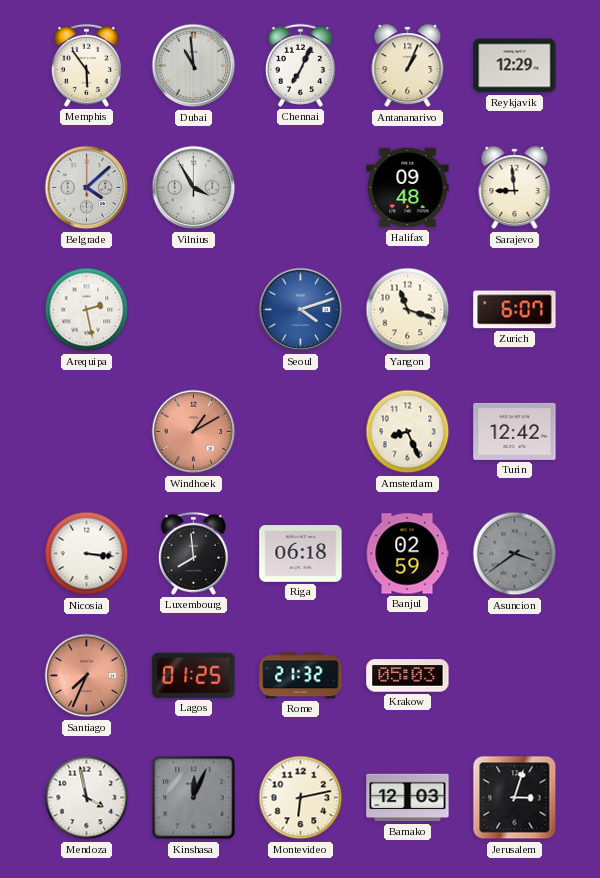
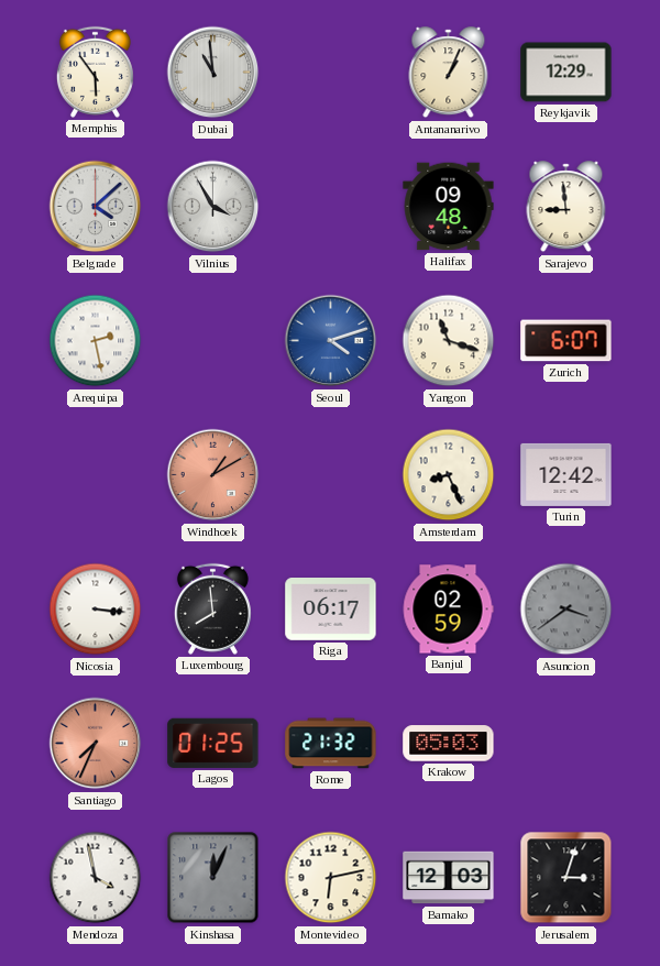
Chennai: 7:04 -> none
Riga: 06:18 -> 06:17
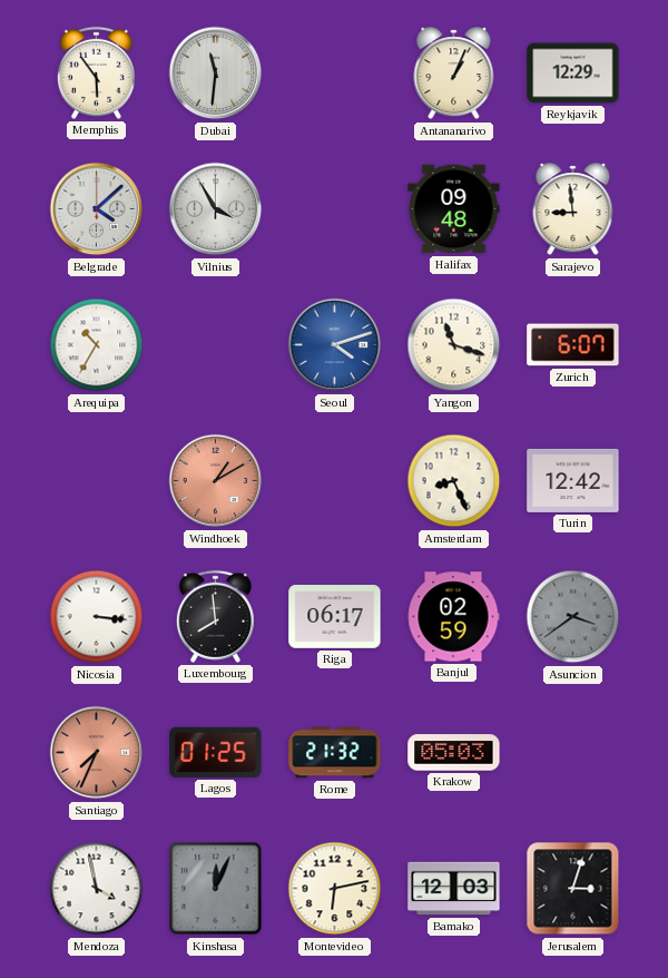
Dubai: 10:59 -> 11:31
Arequipa: 2:28 -> 10:35
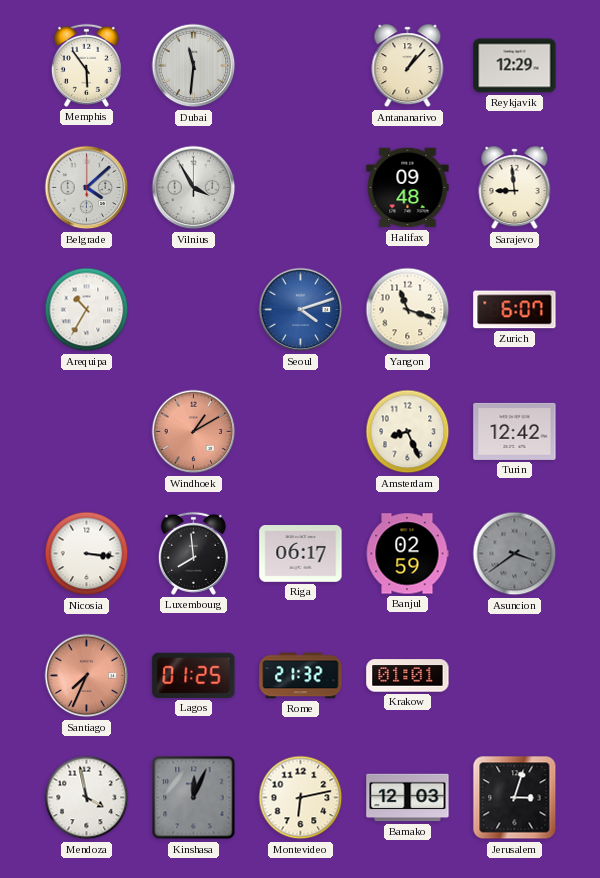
Antananarivo: 1:04 -> 1:07
Krakow: 05:03 -> 01:01
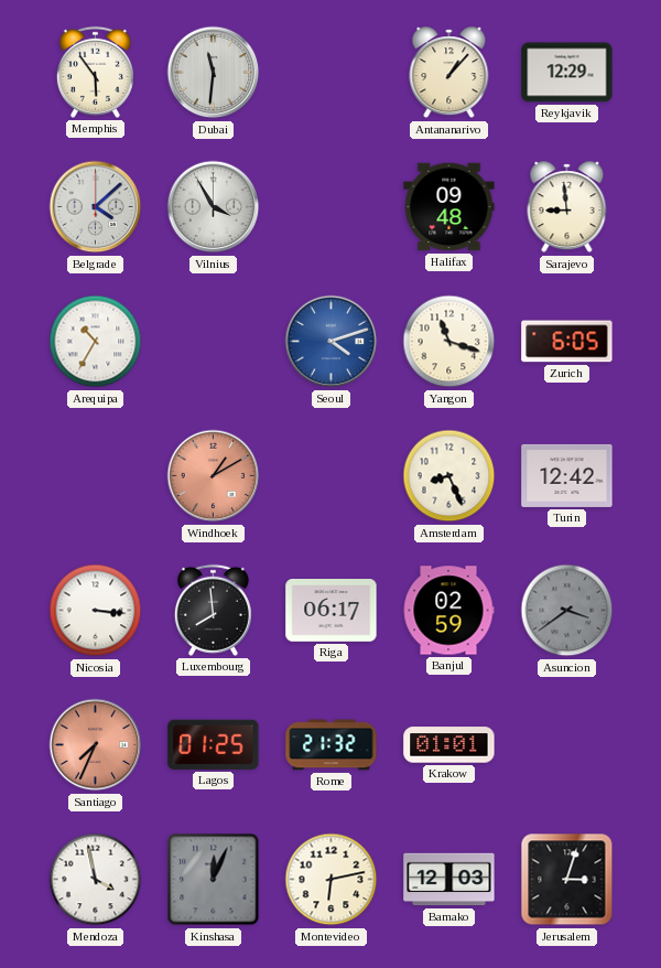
Zurich: 6:07 -> 6:05
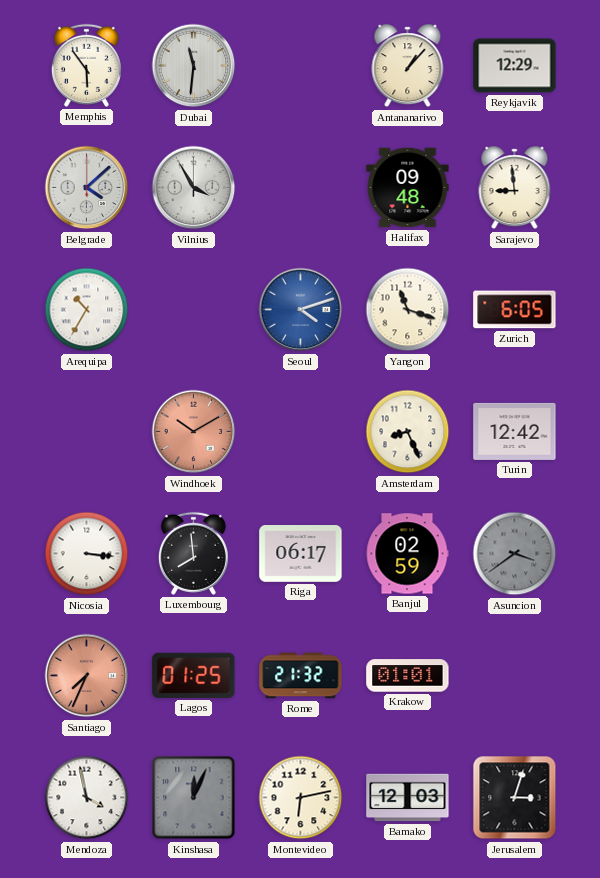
Windhoek: 1:10 -> 10:10
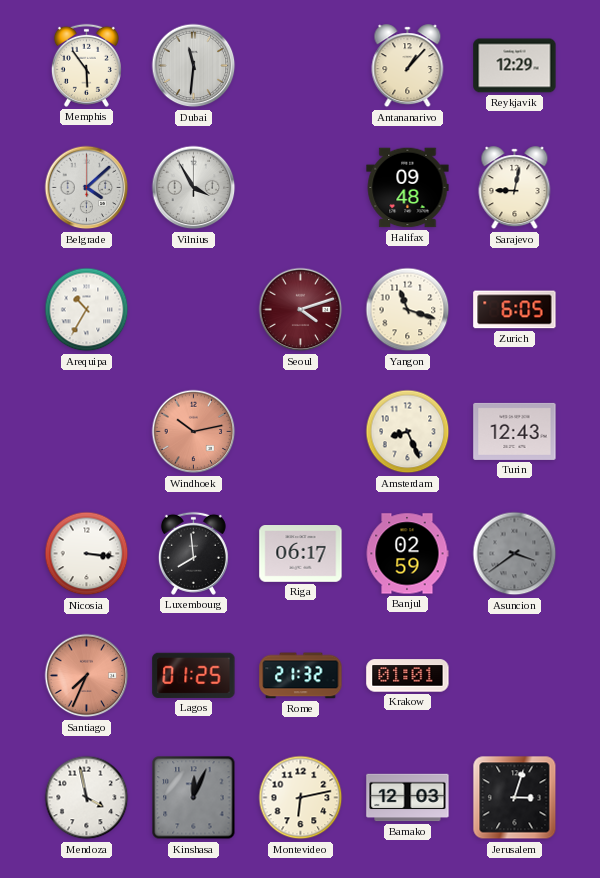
Sarajevo: 8:59 -> 9:02
Seoul dial: blue -> burgundy
Windhoek: 10:10 -> 10:13
Turin: 12:42 -> 12:43
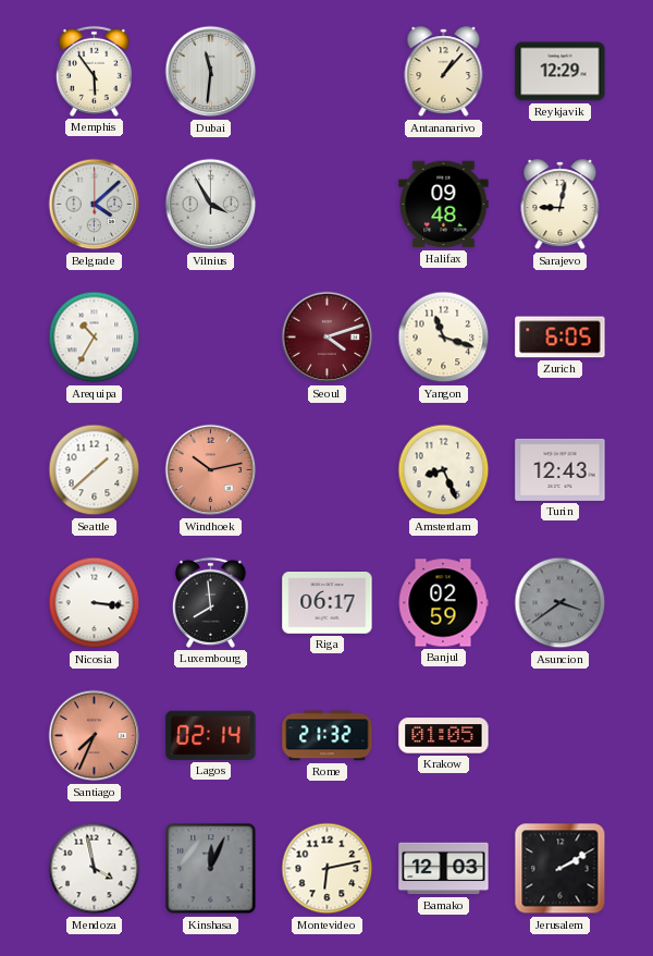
Seattle: none -> 1:38
Lagos: 01:25 -> 02:14
Krakow: 01:01 -> 01:05
Jerusalem: 3:03 -> 2:10
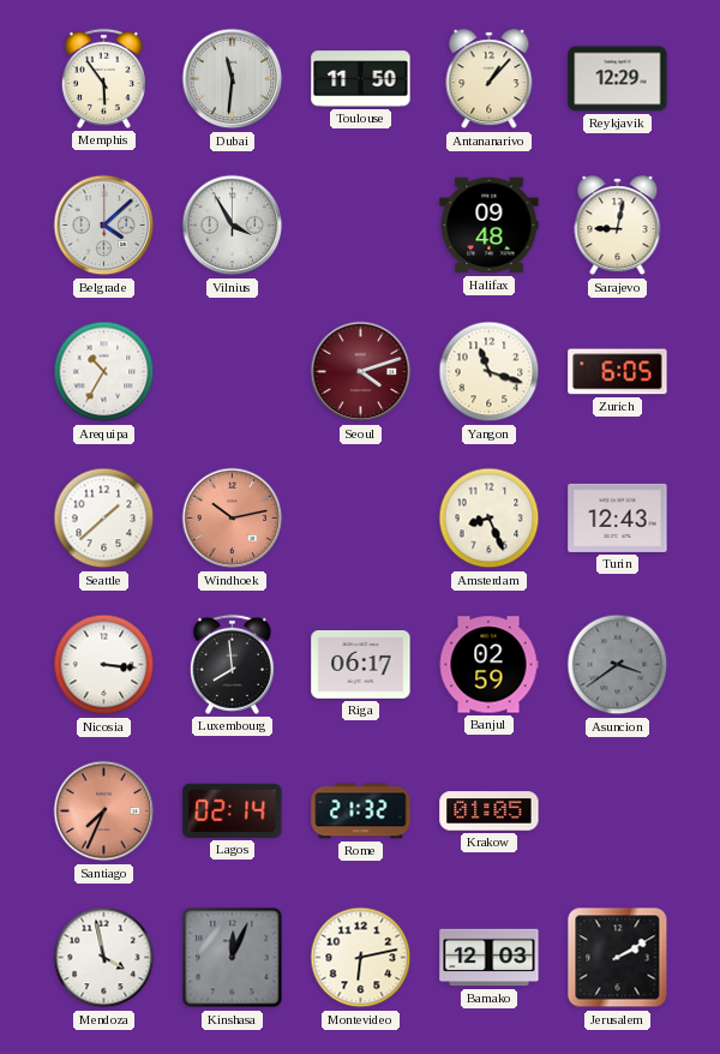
Toulouse: none -> 11:50
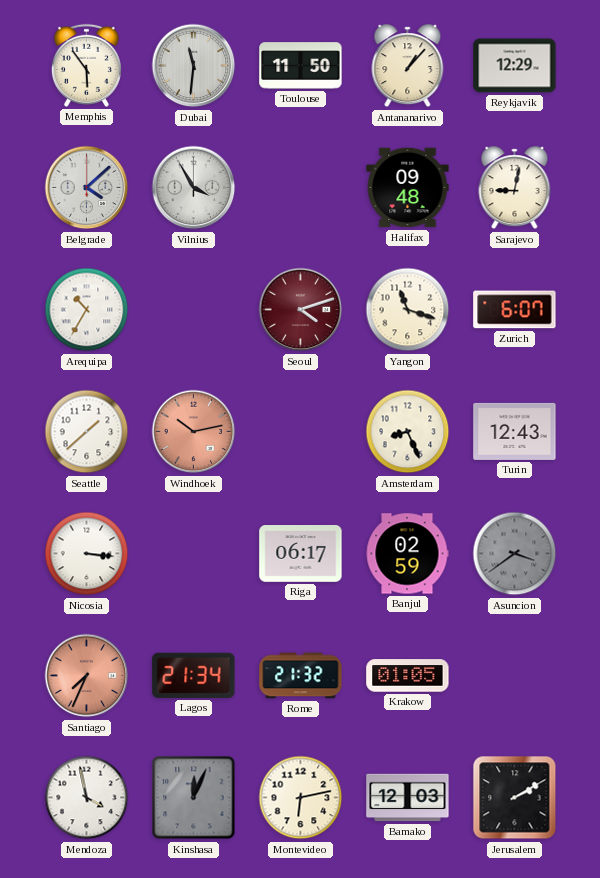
Zurich: 6:05 -> 6:07
Luxembourg: 7:59 -> none
Lagos: 02:14 -> 21:34
